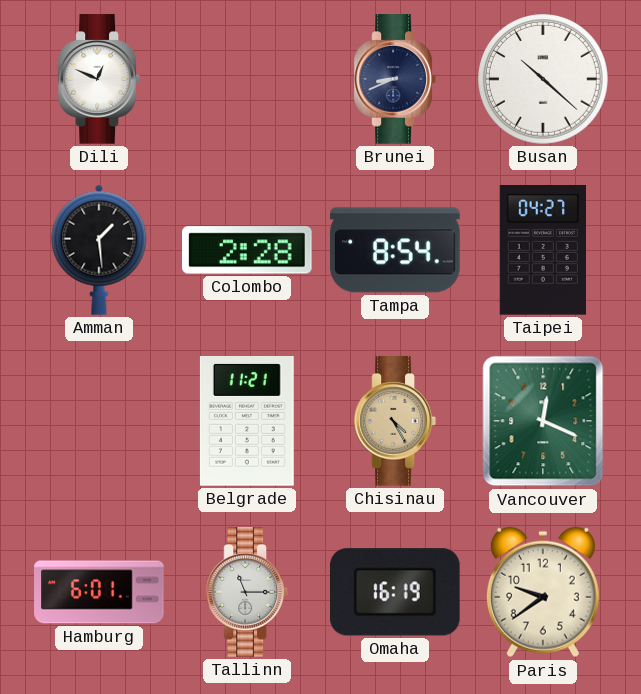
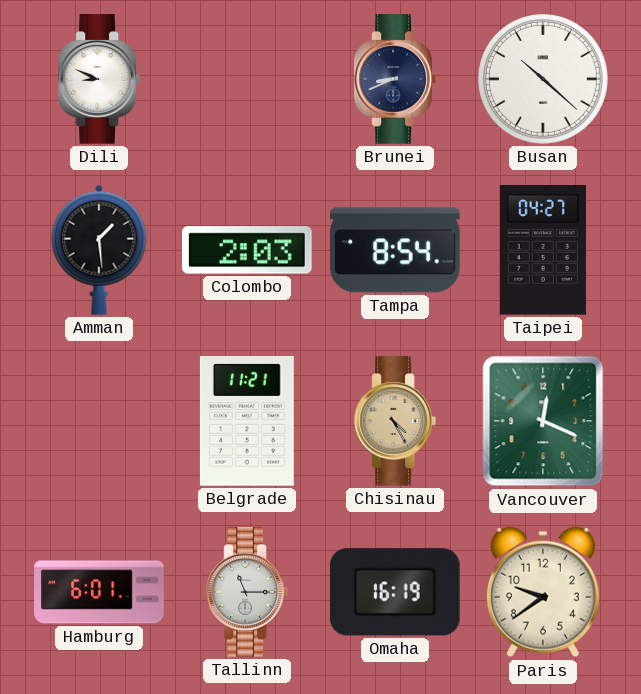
Dili: 12:49 -> 8:49
Colombo: 2:28 -> 2:03
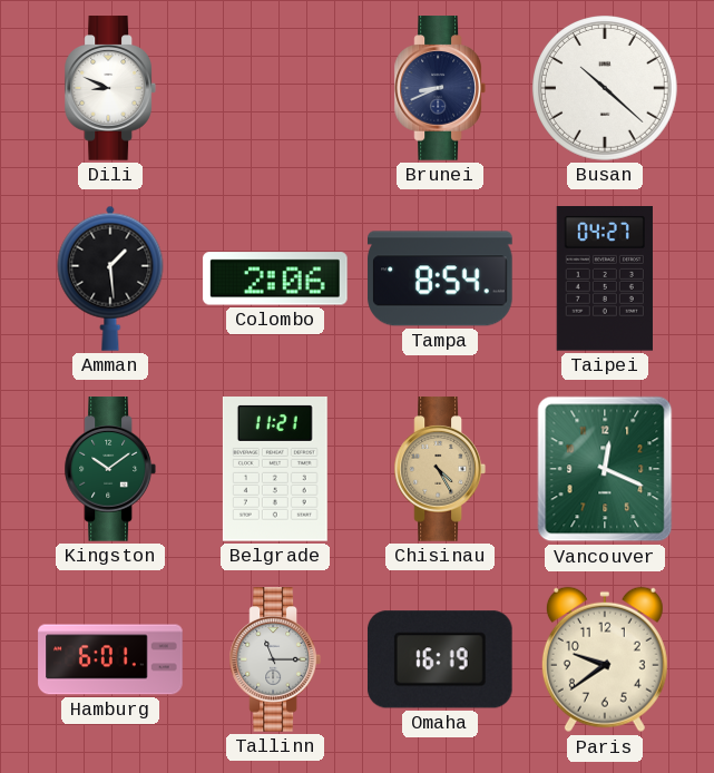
Colombo: 2:03 -> 2:06
Kingston: none -> 10:09
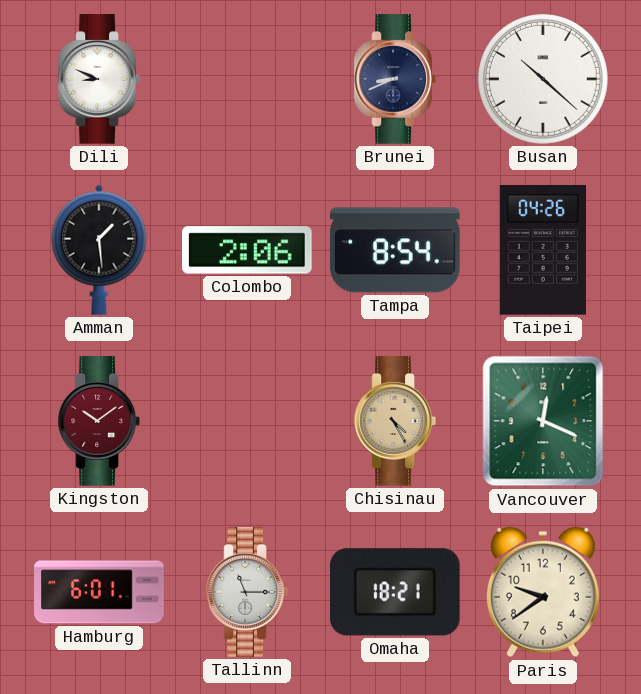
Taipei: 04:27 -> 04:26
Kingston dial: green -> burgundy
Belgrade: 11:21 -> none
Omaha: 16:19 -> 18:21
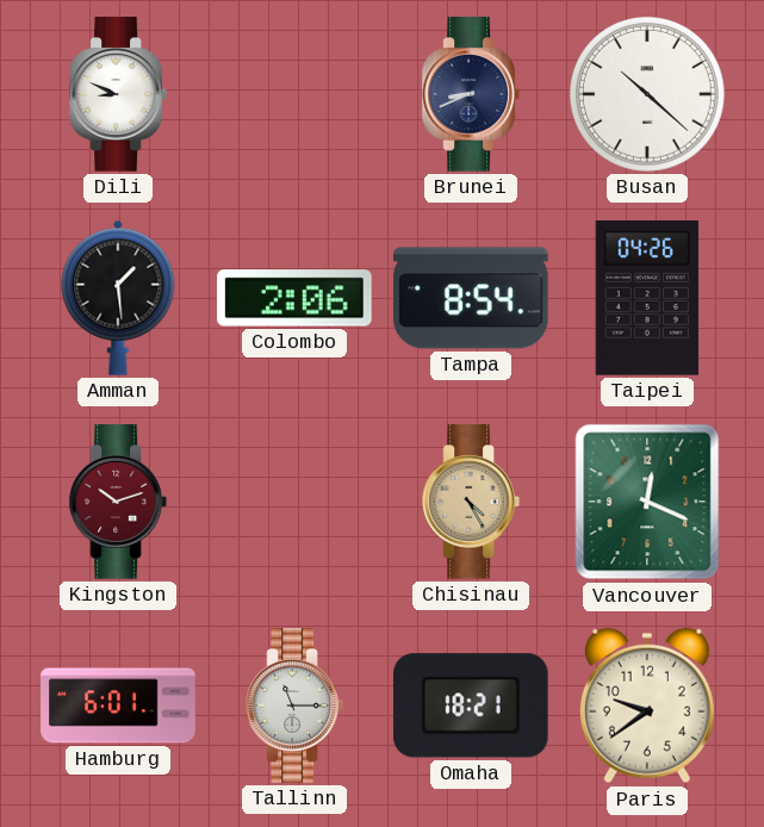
Kingston: 10:09 -> 10:12
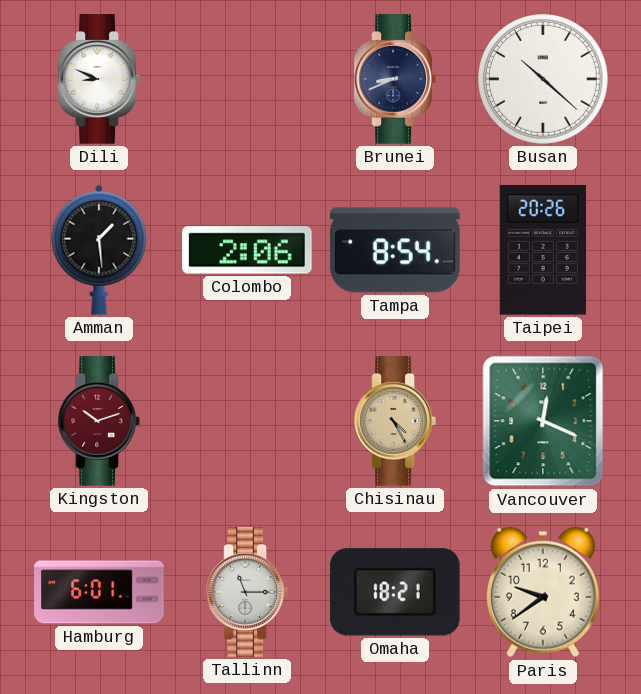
Taipei: 04:26 -> 20:26
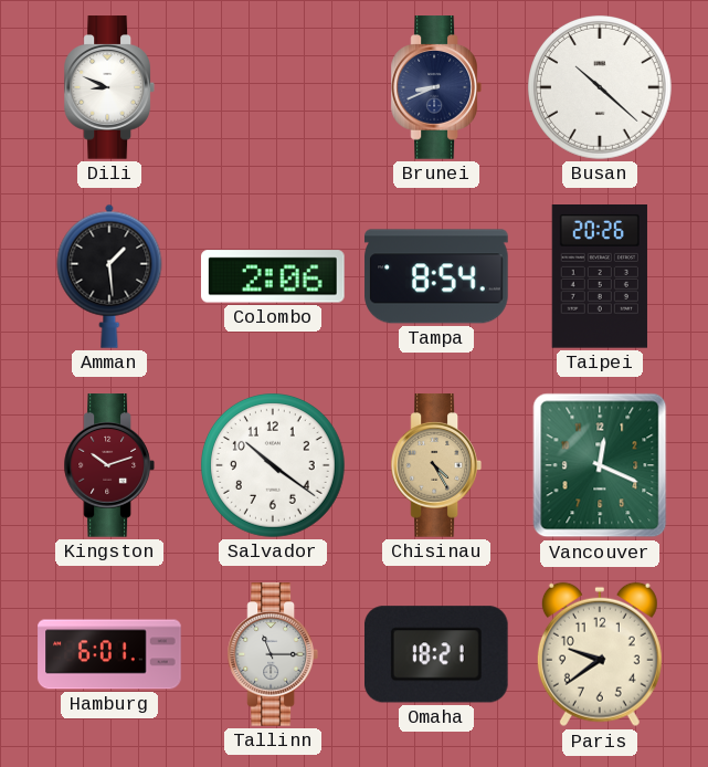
Salvador: none -> 10:21
